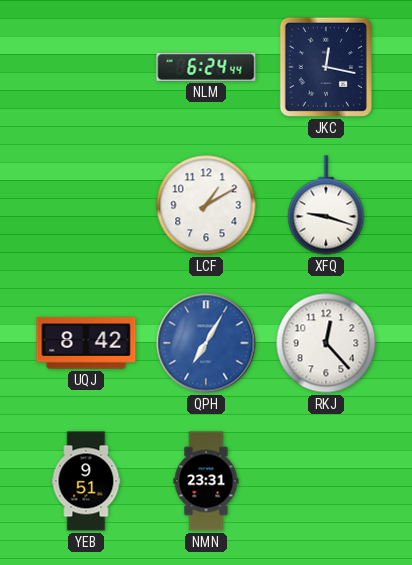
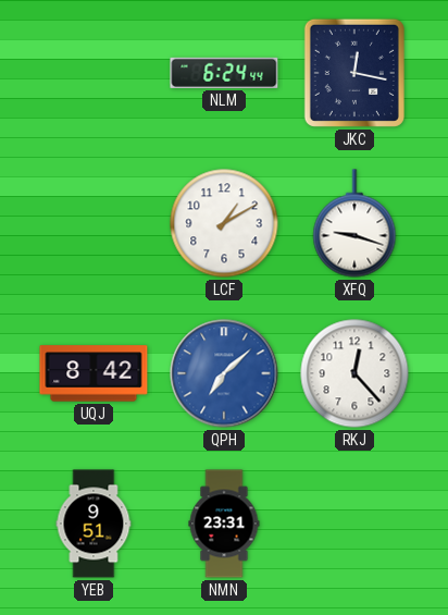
QPH: 7:05 -> 7:08
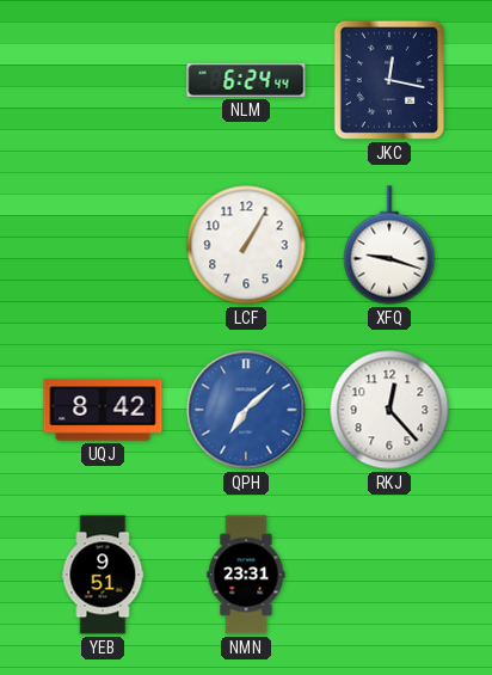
LCF: 1:10 -> 1:05
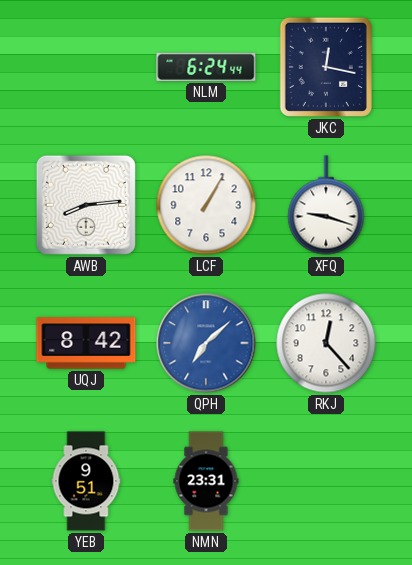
AWB: none -> 8:14
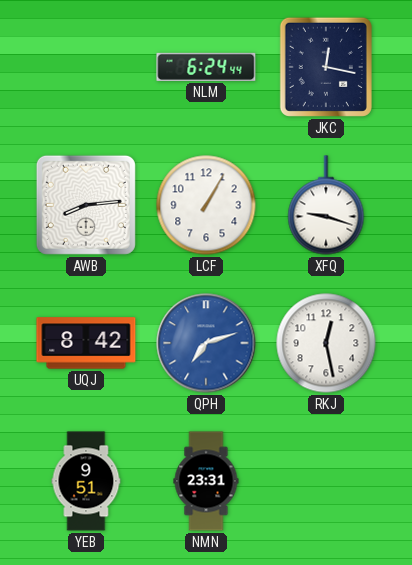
QPH: 7:08 -> 7:12
RKJ: 12:23 -> 12:28
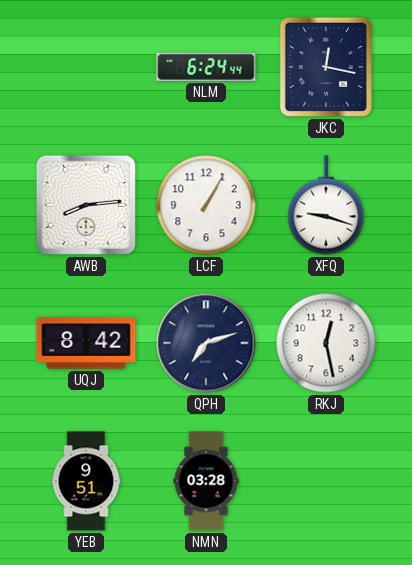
QPH dial: blue -> navy
NMN: 23:31 -> 03:28
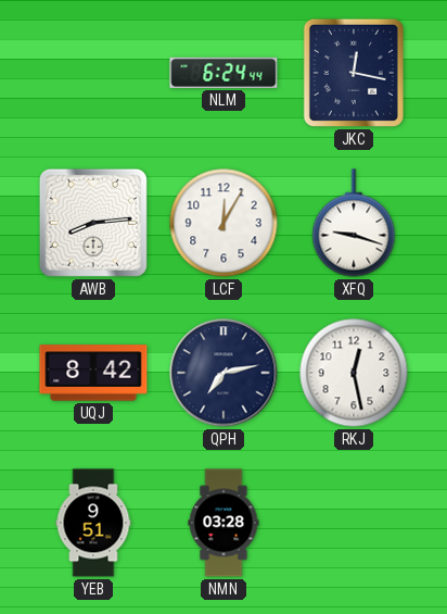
LCF: 1:05 -> 12:05
QPH: 7:12 -> 7:13
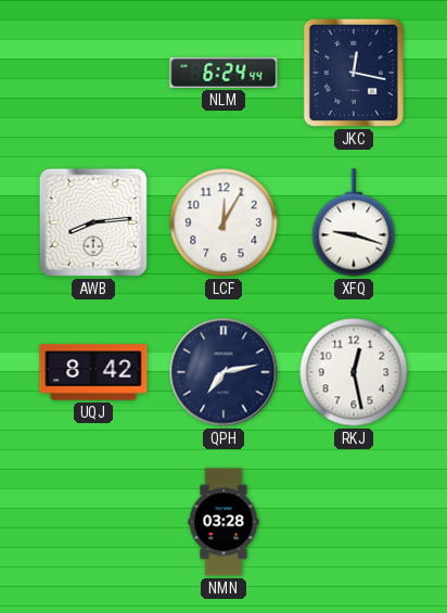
YEB: 9:51 -> none
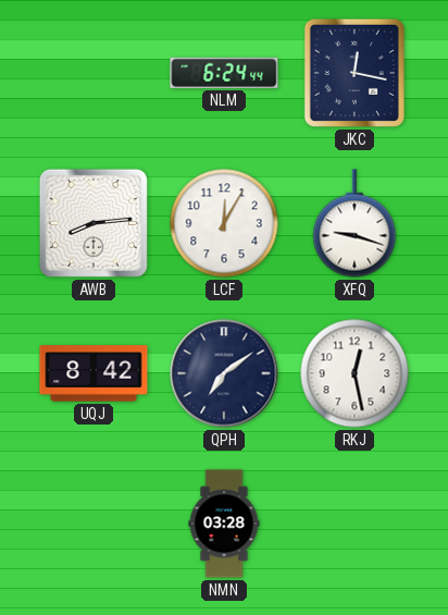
QPH: 7:13 -> 7:09
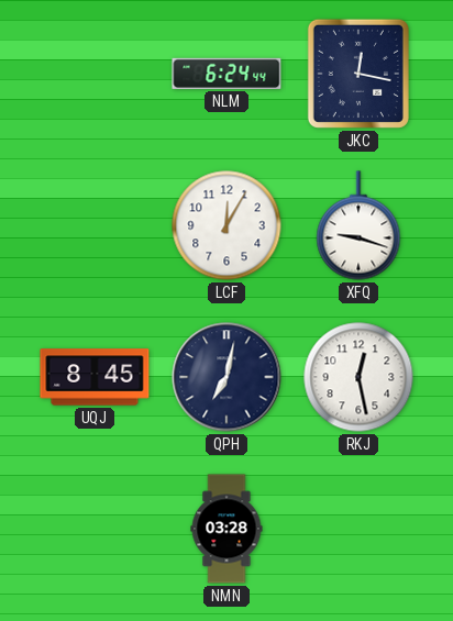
AWB: 8:14 -> none
UQJ: 8:42 -> 8:45
QPH: 7:09 -> 7:02
